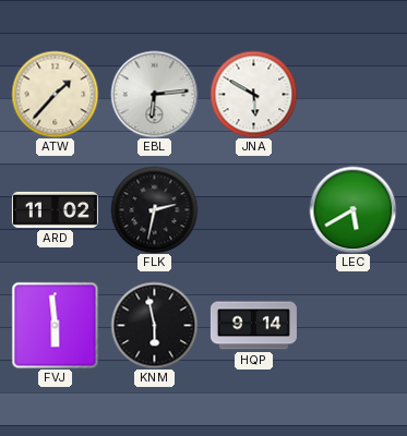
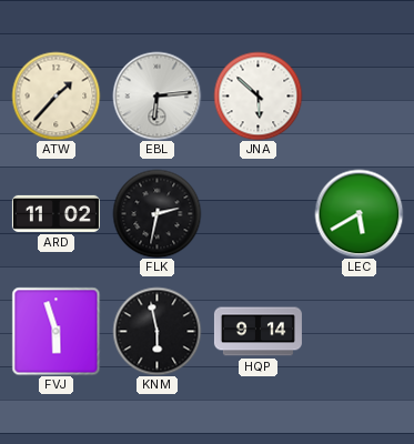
JNA: 5:50 -> 5:52
FVJ: 5:59 -> 5:57
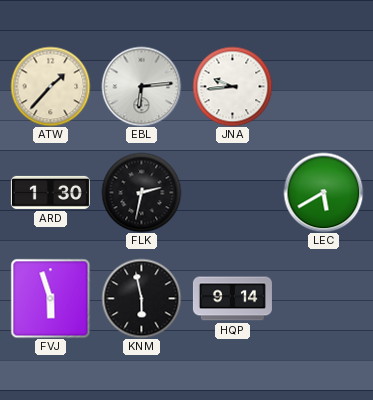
JNA: 5:52 -> 9:44
ARD: 11:02 -> 1:30
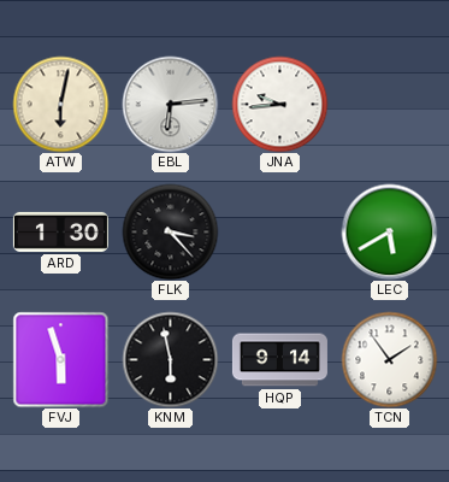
ATW: 1:37 -> 6:02
FLK: 2:32 -> 3:23
TCN: none -> 1:54
